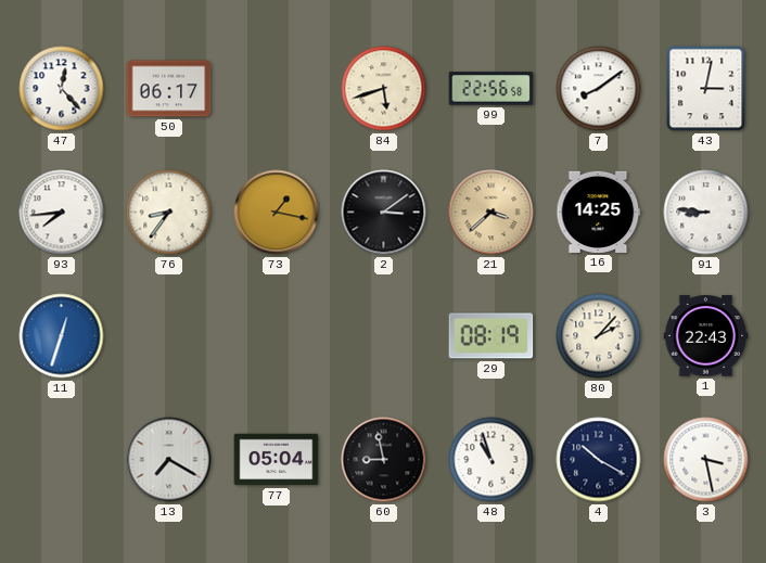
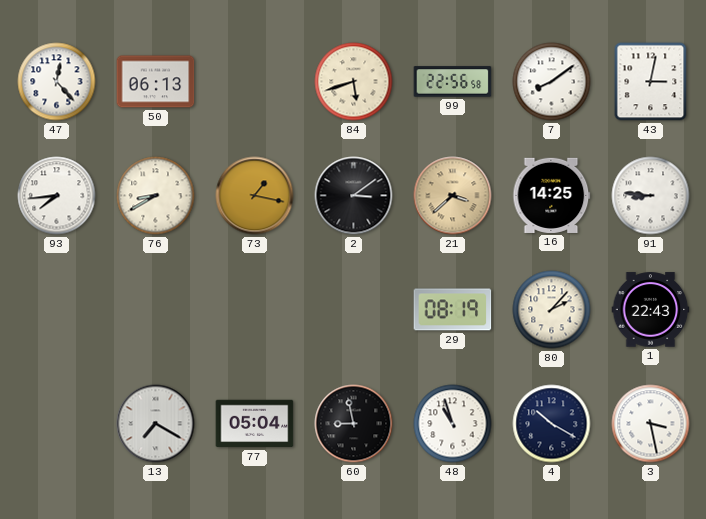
50: 06:17 -> 06:13
76: 8:36 -> 8:40
11: 12:33 -> none
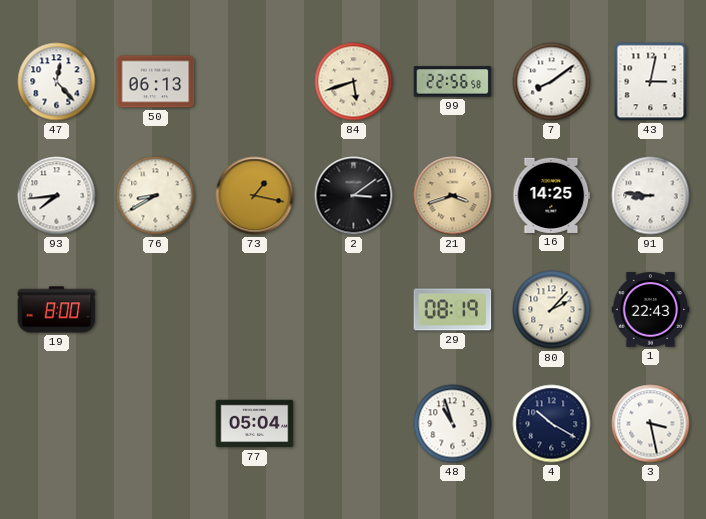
21: 3:38 -> 3:42
19: none -> 8:00
13: 7:20 -> none
60: 8:58 -> none
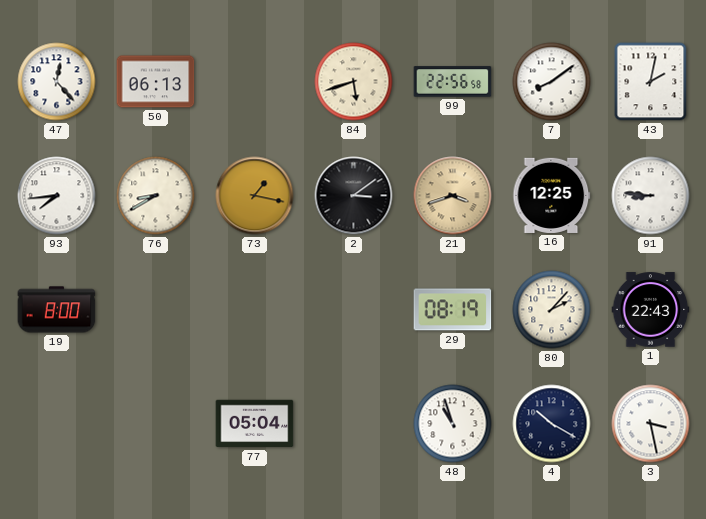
43: 3:02 -> 2:02
16: 14:25 -> 12:25
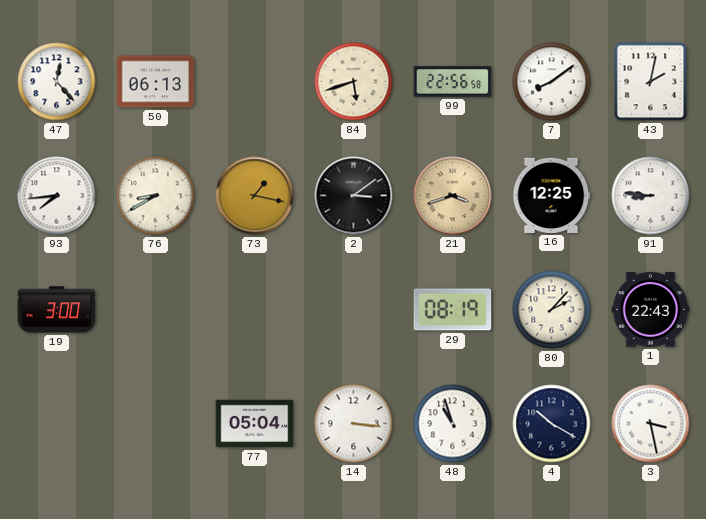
19: 8:00 -> 3:00
14: none -> 3:16
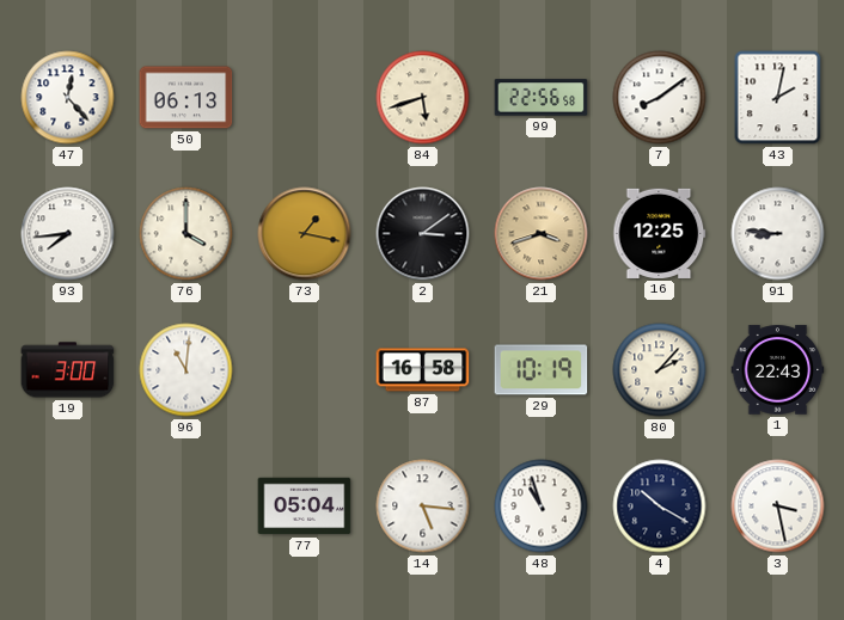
76: 8:40 -> 4:00
96: none -> 11:01
87: none -> 16:58
29: 08:19 -> 10:19
14: 3:16 -> 5:16
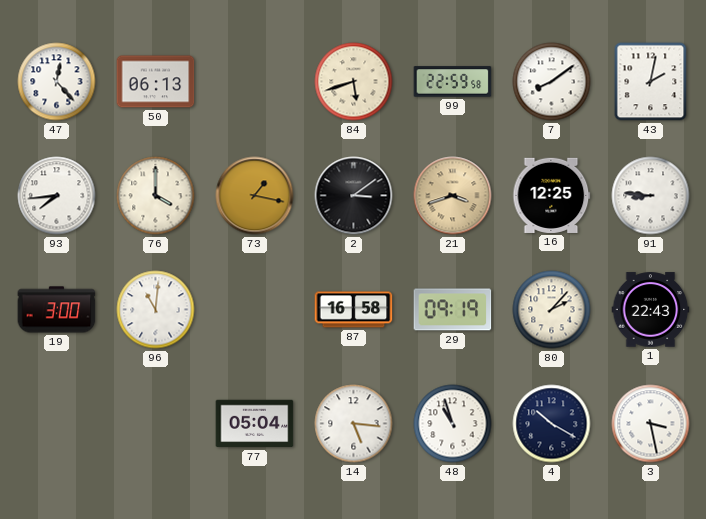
99: 22:56 -> 22:59
29: 10:19 -> 09:19
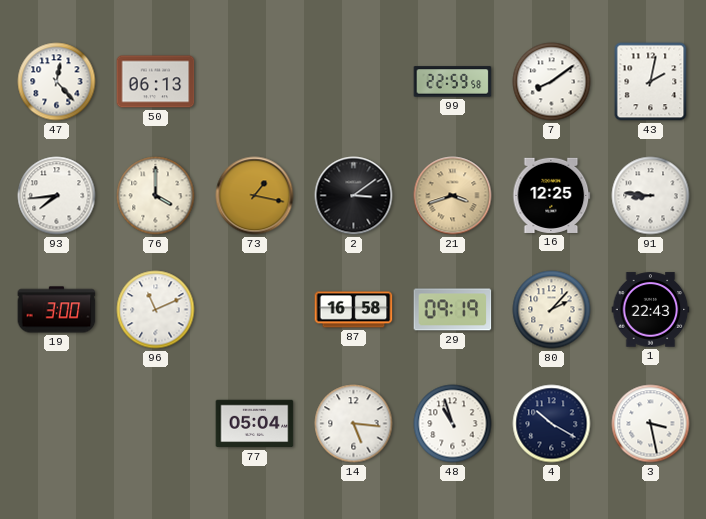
84: 5:42 -> none
96: 11:01 -> 11:11
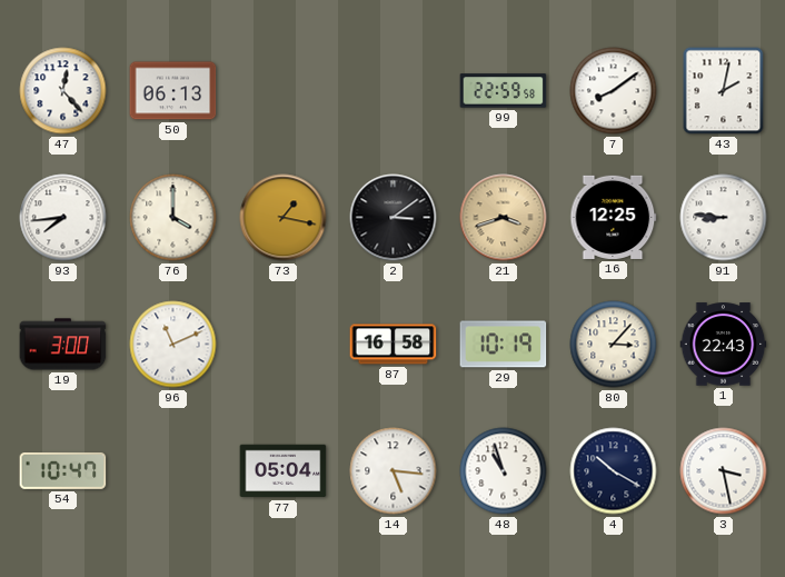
29: 09:19 -> 10:19
80: 2:07 -> 3:07
54: none -> 10:47
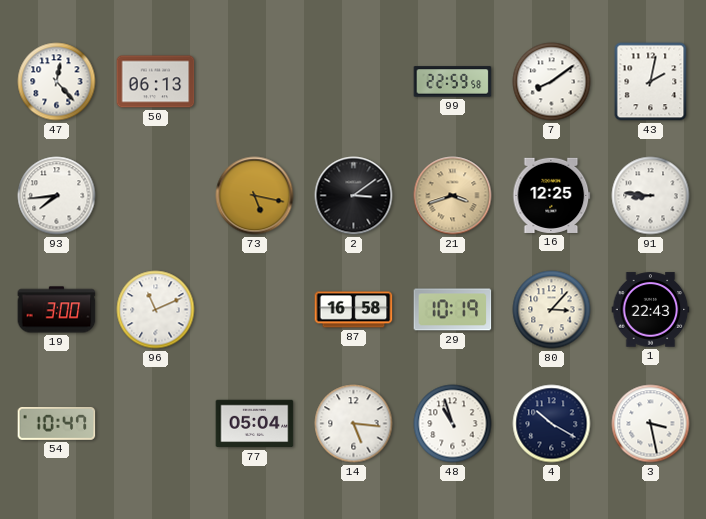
76: 4:00 -> none
73: 1:17 -> 5:17
